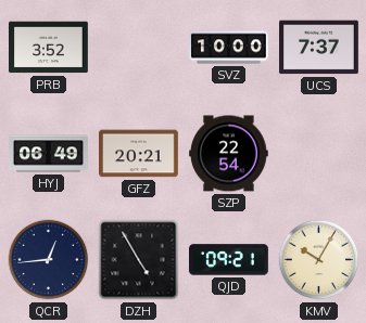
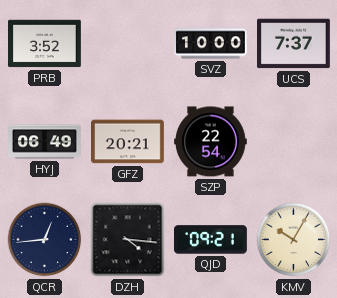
DZH: 4:55 -> 4:16
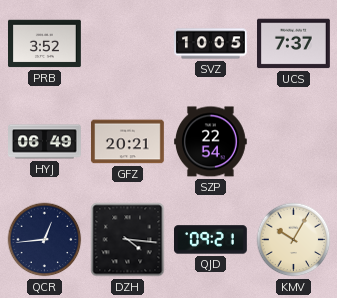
SVZ: 10:00 -> 10:05
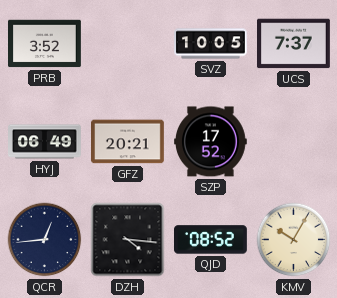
SZP: 22:54 -> 17:52
QJD: 09:21 -> 08:52
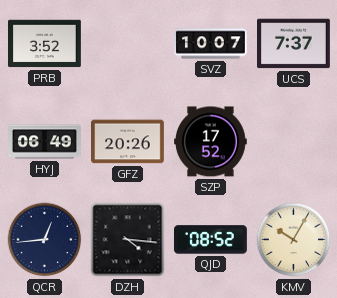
SVZ: 10:05 -> 10:07
GFZ: 20:21 -> 20:26
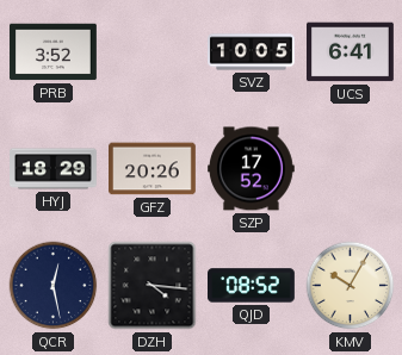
SVZ: 10:07 -> 10:05
UCS: 7:37 -> 6:41
HYJ: 06:49 -> 18:29
QCR: 12:44 -> 12:28
